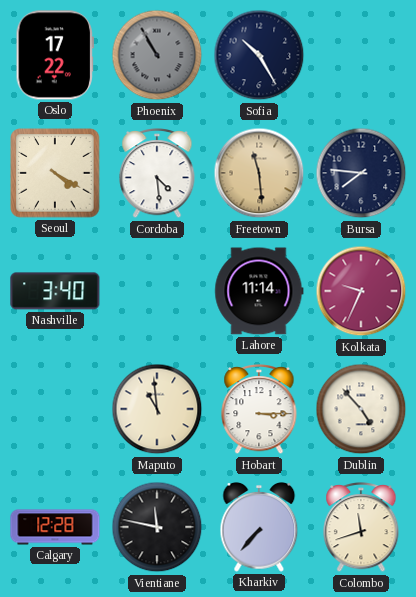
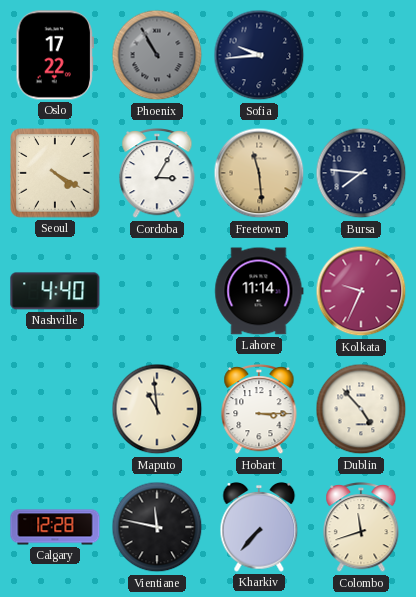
Sofia: 10:25 -> 9:44
Cordoba: 4:29 -> 3:05
Nashville: 3:40 -> 4:40
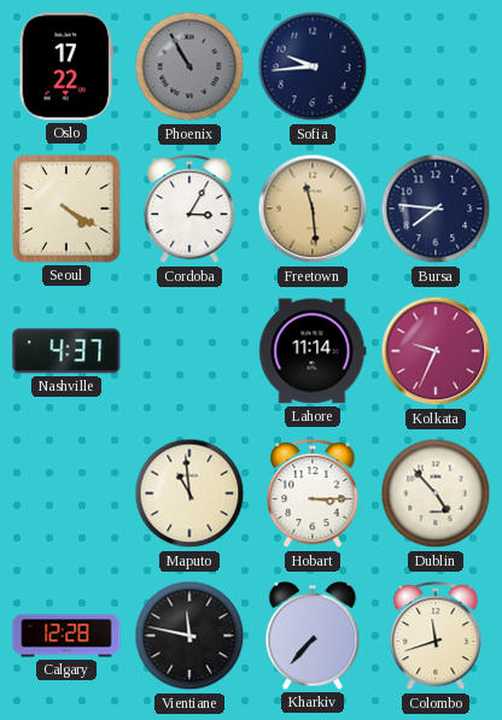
Nashville: 4:40 -> 4:37
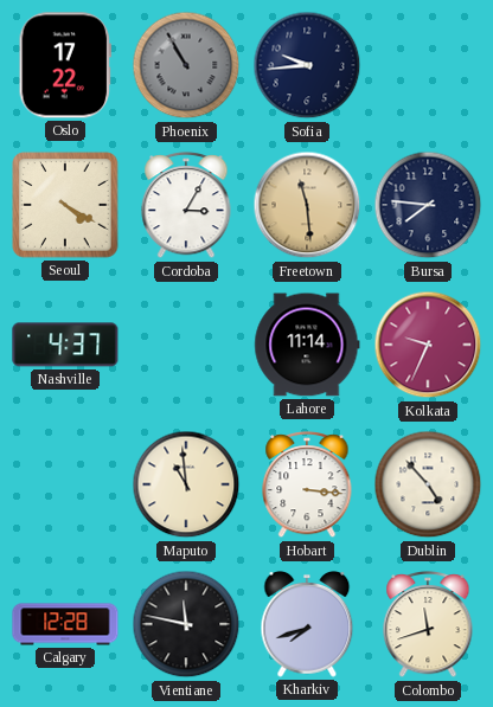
Hobart: 3:15 -> 3:16
Kharkiv: 7:37 -> 7:42
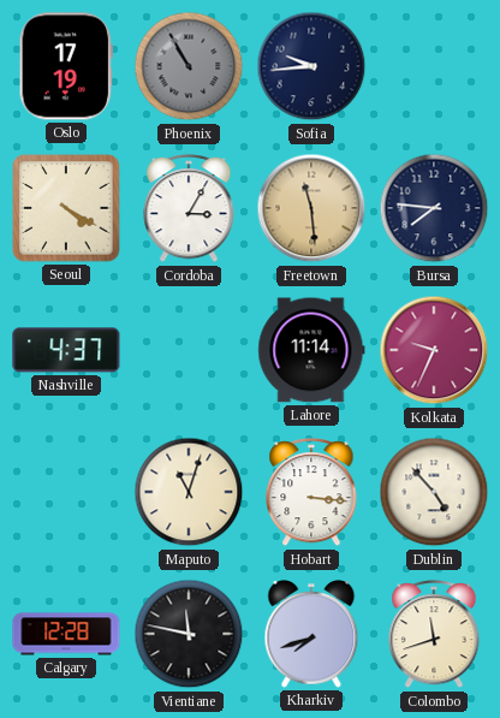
Oslo: 17:22 -> 17:19
Maputo: 10:59 -> 11:03
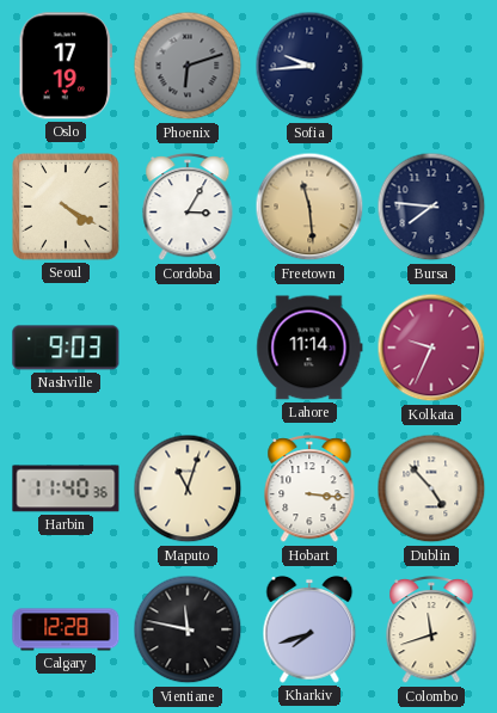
Phoenix: 10:55 -> 6:12
Nashville: 4:37 -> 9:03
Harbin: none -> 11:40
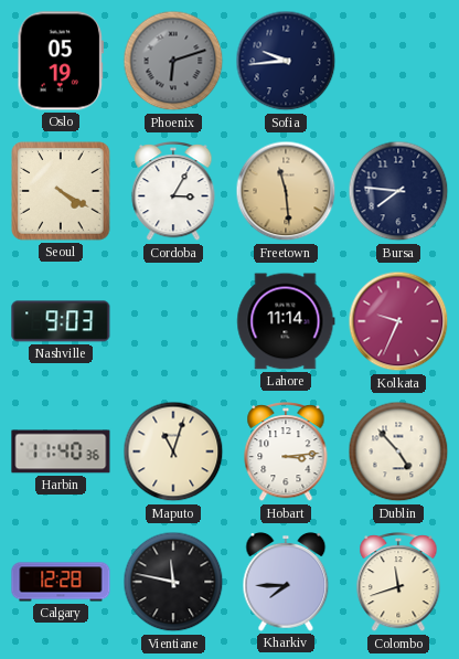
Oslo: 17:19 -> 05:19
Hobart: 3:16 -> 3:14
Kharkiv: 7:42 -> 7:45
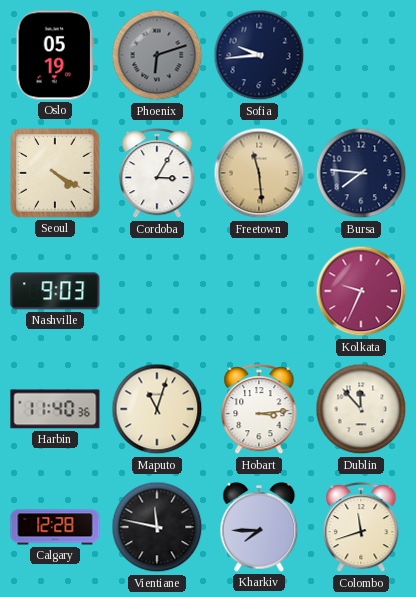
Lahore: 11:14 -> none
Dublin: 4:53 -> 11:53
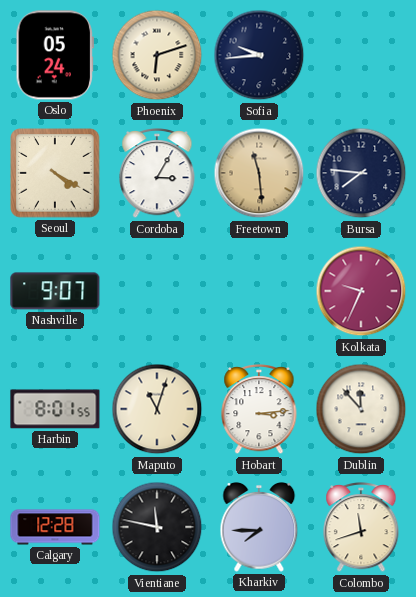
Oslo: 05:19 -> 05:24
Phoenix dial: grey -> cream
Nashville: 9:03 -> 9:07
Harbin: 11:40 -> 8:01
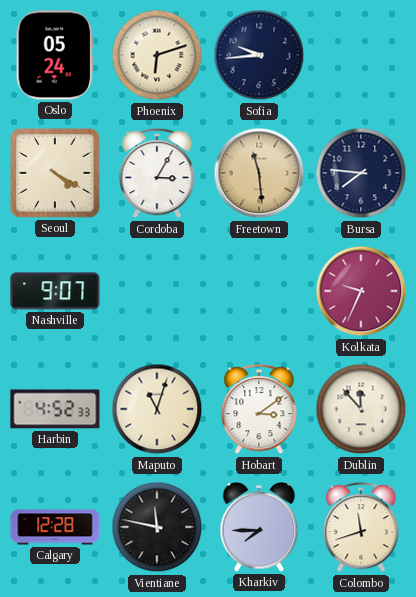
Harbin: 8:01 -> 4:52
Hobart: 3:14 -> 3:09
